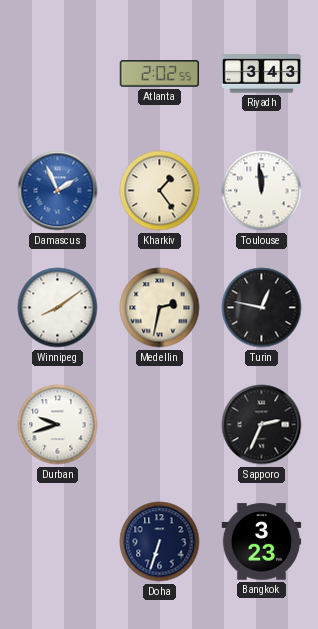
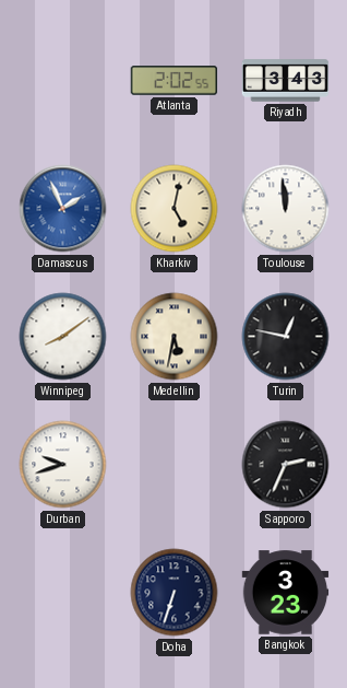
Kharkiv: 1:24 -> 5:02
Medellin: 2:32 -> 5:32
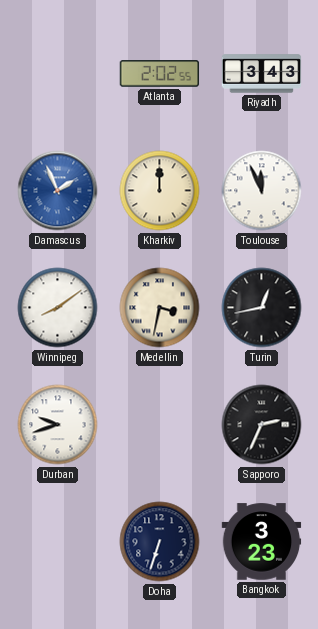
Kharkiv: 5:02 -> 12:00
Toulouse: 11:59 -> 11:56
Medellin: 5:32 -> 3:32
Turin: 12:47 -> 12:43
